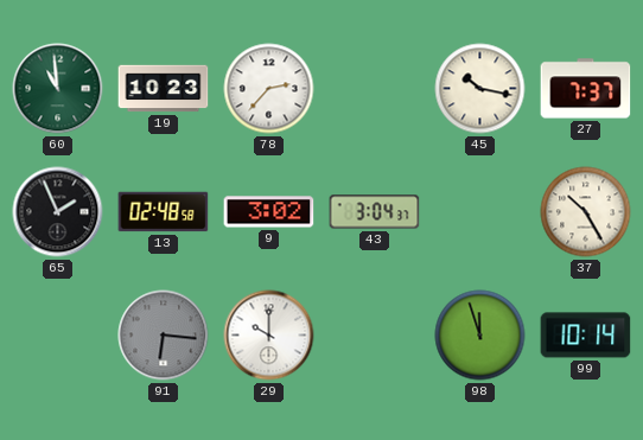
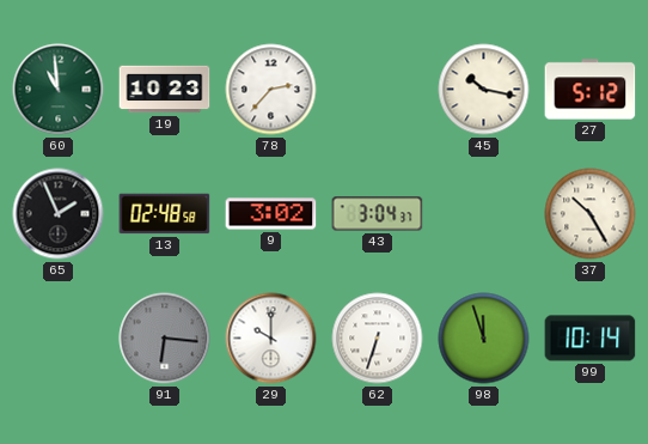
27: 7:37 -> 5:12
62: none -> 6:33
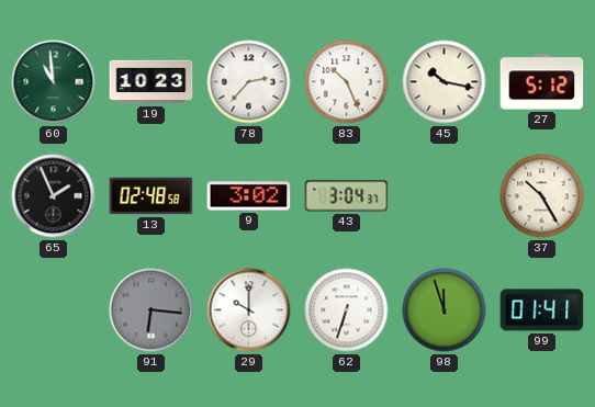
83: none -> 10:26
99: 10:14 -> 01:41
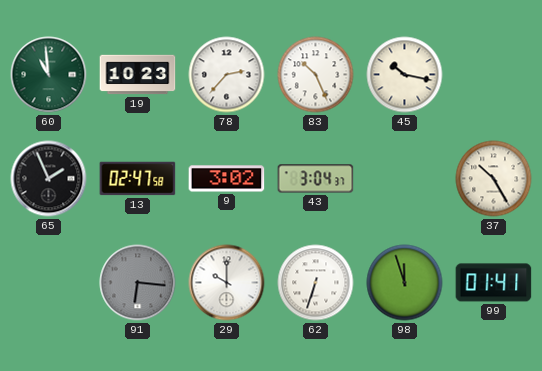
27: 5:12 -> none
13: 02:48 -> 02:47
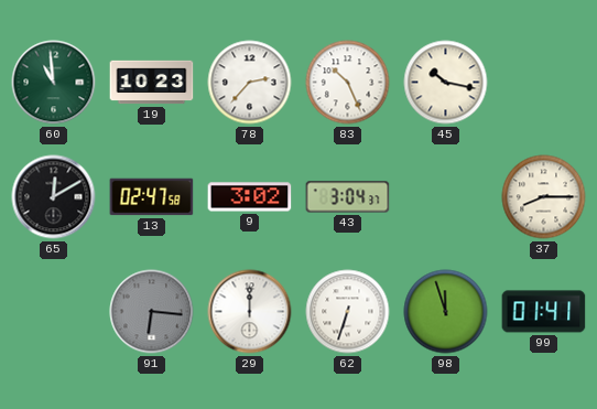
65: 1:56 -> 12:10
37: 10:25 -> 8:15
29: 10:00 -> 12:00
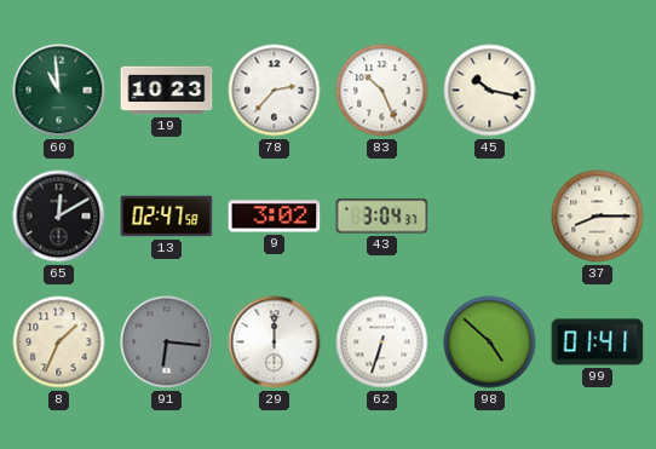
8: none -> 1:34
98: 11:57 -> 4:52
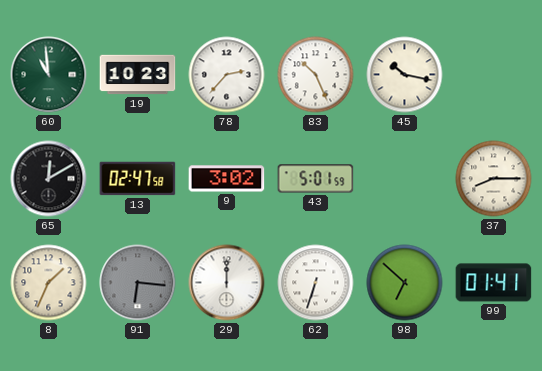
43: 3:04 -> 5:01
98: 4:52 -> 6:52
